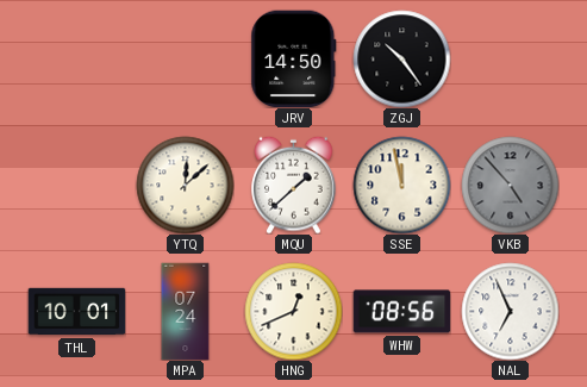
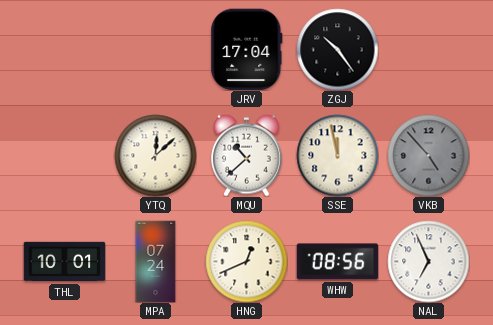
JRV: 14:50 -> 17:04
MQU: 1:38 -> 10:38
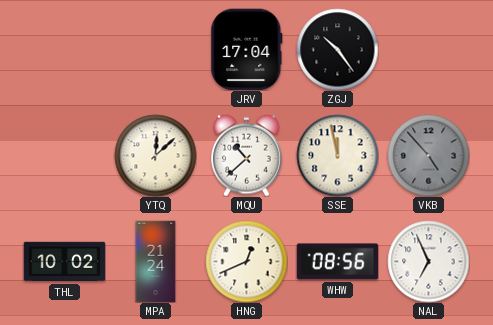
THL: 10:01 -> 10:02
MPA: 07:24 -> 21:24
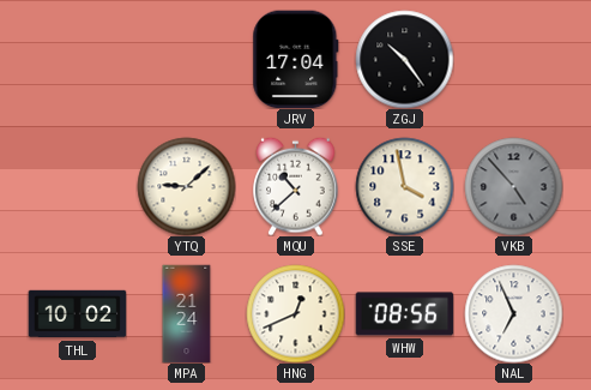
YTQ: 12:08 -> 9:08
SSE: 11:58 -> 3:58
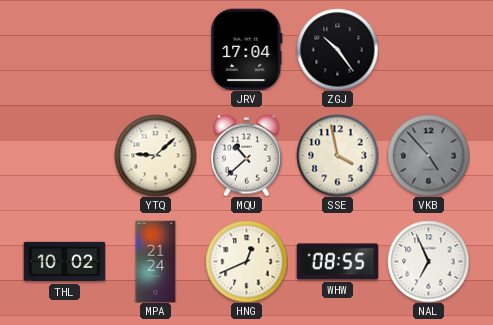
WHW: 08:56 -> 08:55
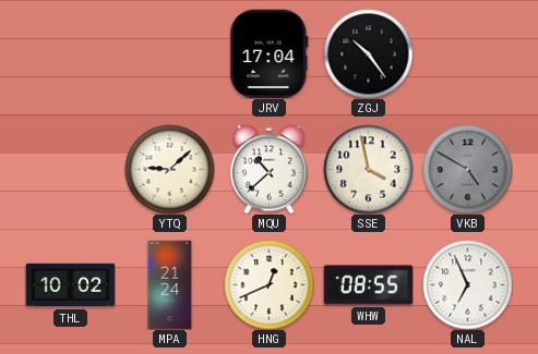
VKB: 4:53 -> 4:50
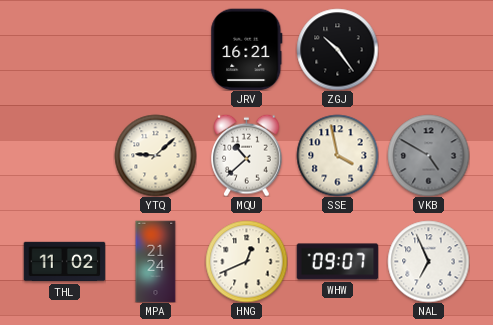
JRV: 17:04 -> 16:21
THL: 10:02 -> 11:02
WHW: 08:55 -> 09:07
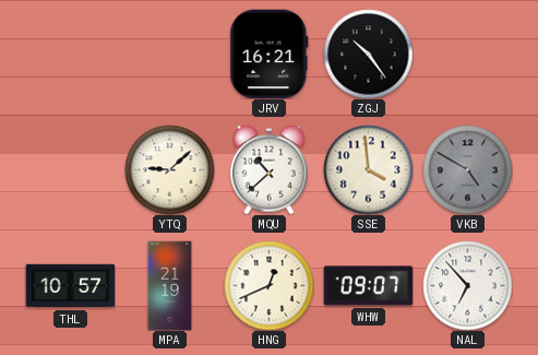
SSE: 3:58 -> 3:59
THL: 11:02 -> 10:57
MPA: 21:24 -> 21:19
NAL: 6:56 -> 6:53
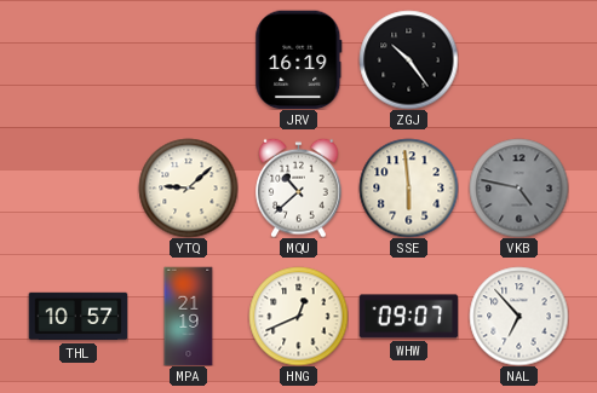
JRV: 16:21 -> 16:19
SSE: 3:59 -> 5:59
VKB: 4:50 -> 4:47
